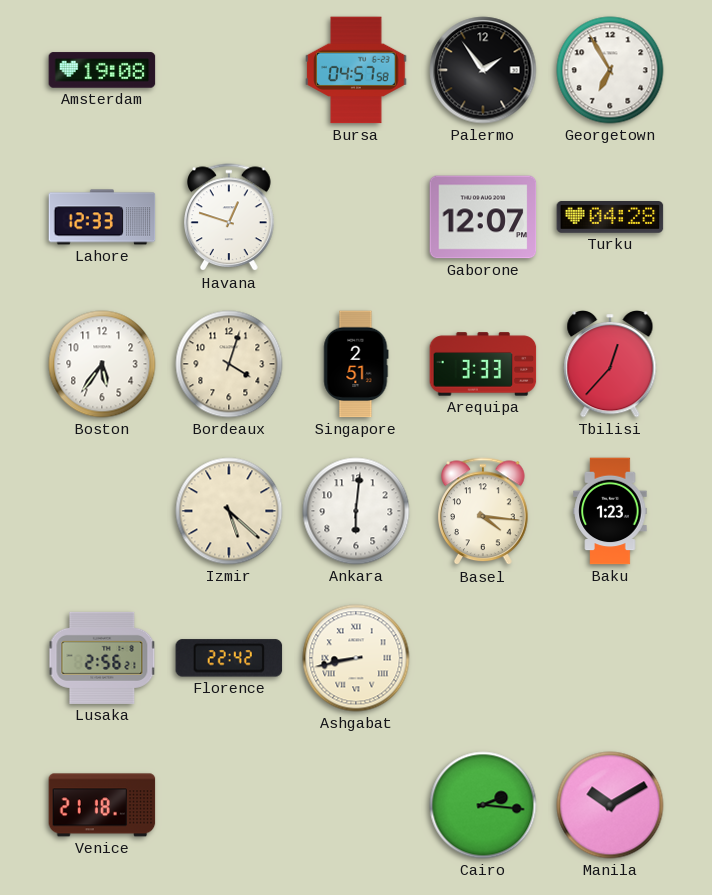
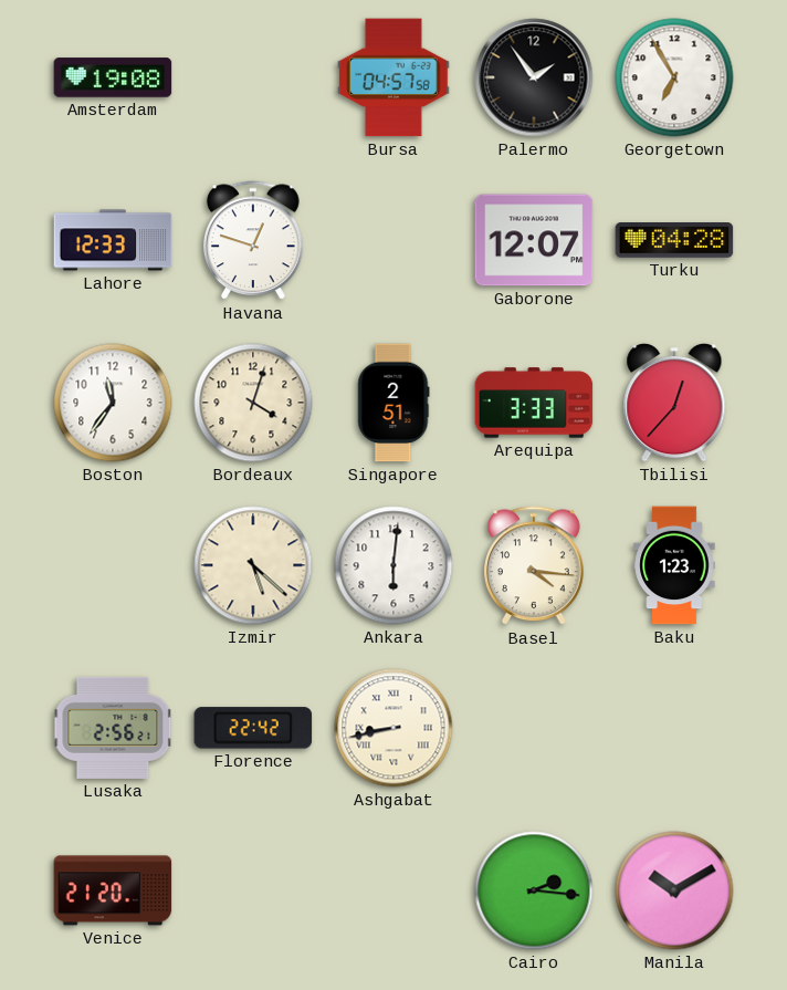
Boston: 5:36 -> 11:36
Venice: 21:18 -> 21:20
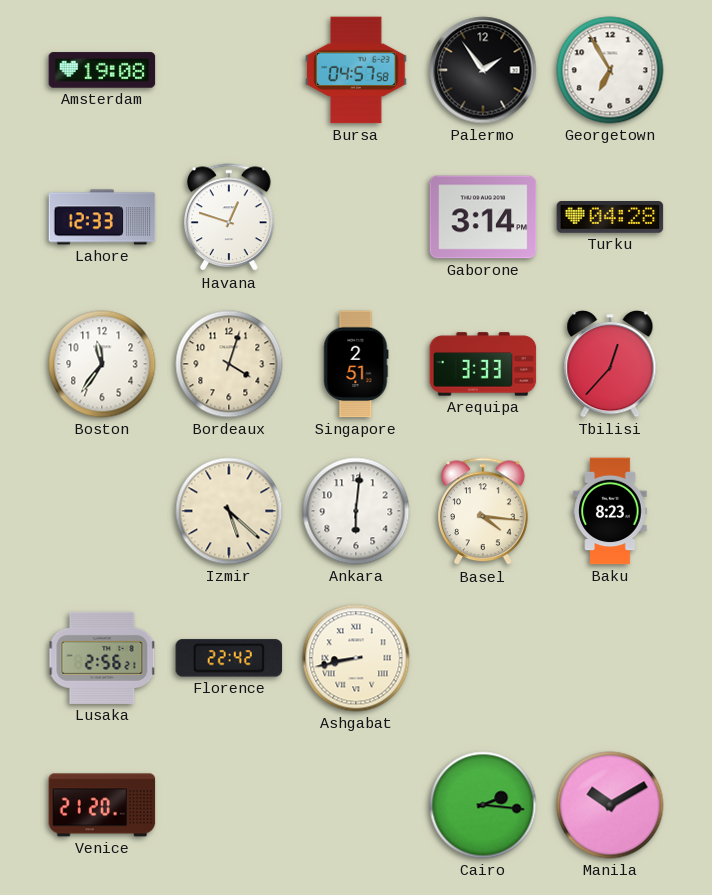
Gaborone: 12:07 -> 3:14
Baku: 1:23 -> 8:23
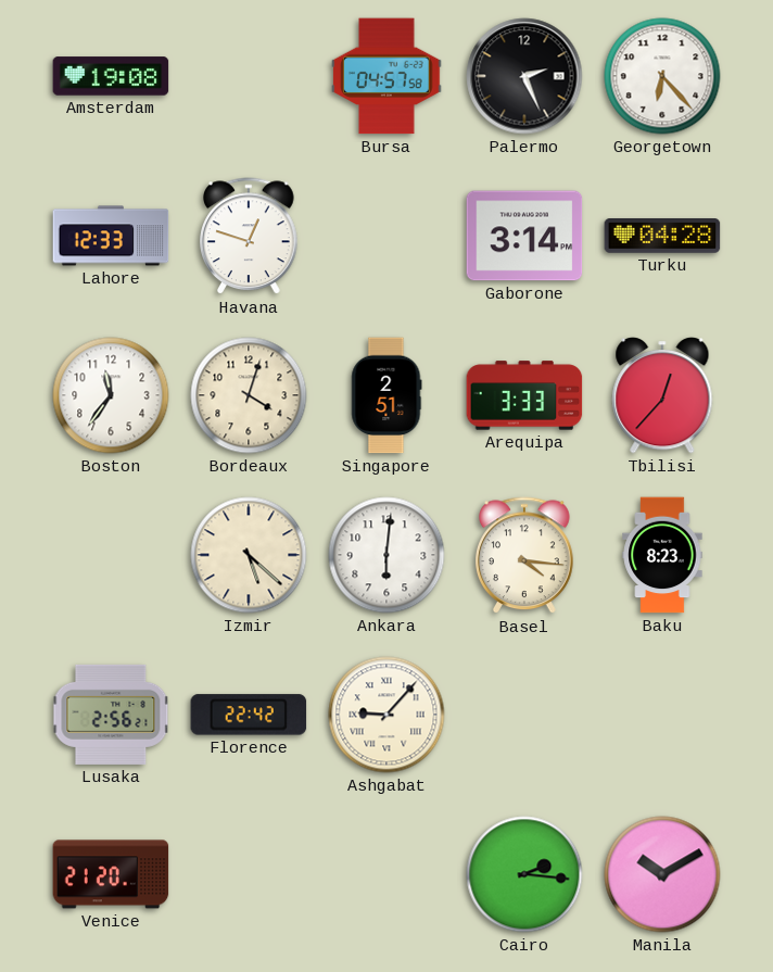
Palermo: 1:54 -> 2:26
Georgetown: 6:55 -> 6:23
Ashgabat: 8:43 -> 9:07
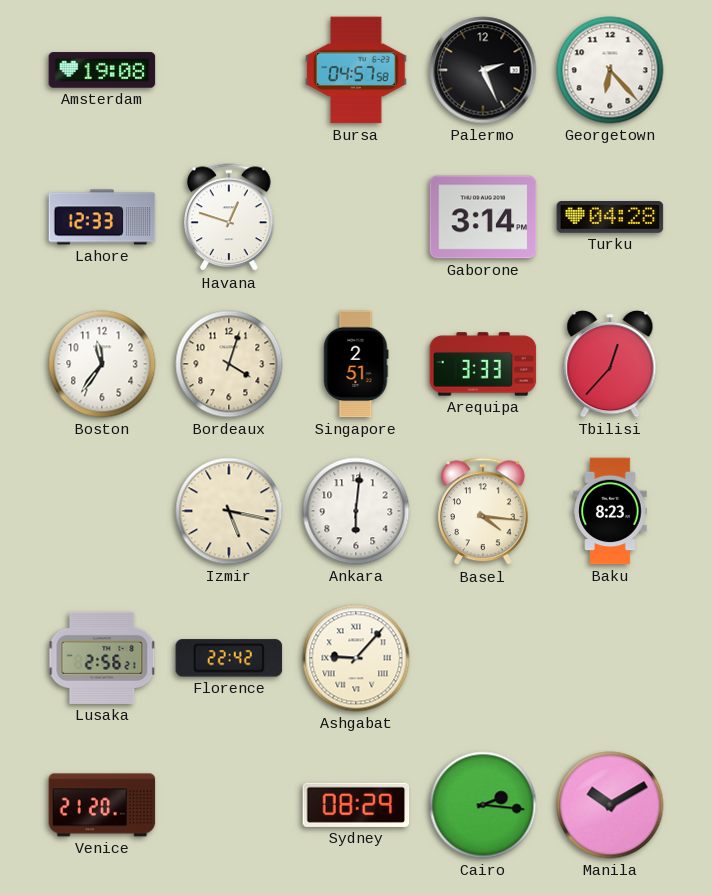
Izmir: 5:22 -> 5:17
Sydney: none -> 08:29
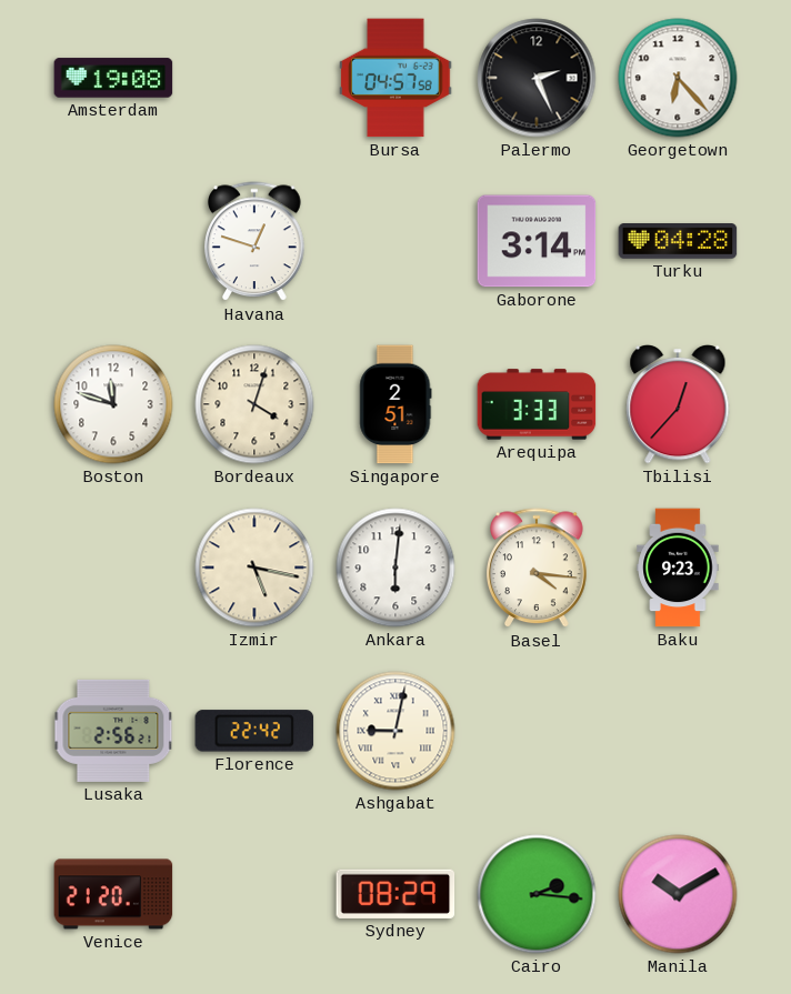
Lahore: 12:33 -> none
Boston: 11:36 -> 11:48
Baku: 8:23 -> 9:23
Ashgabat: 9:07 -> 9:02
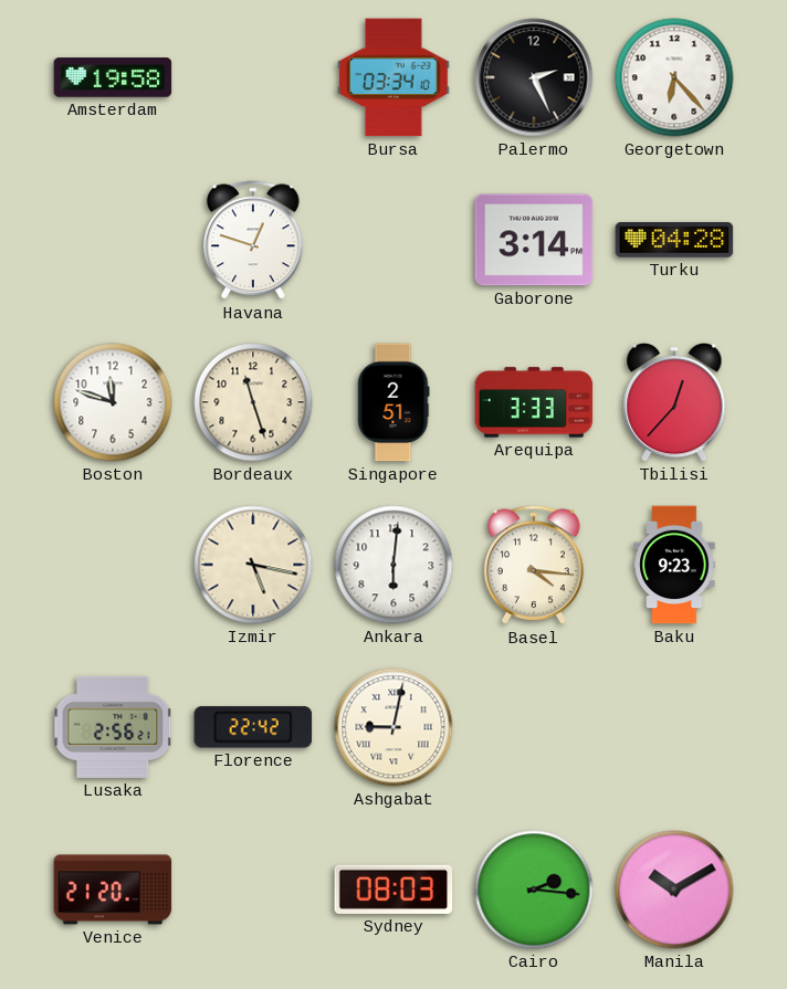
Amsterdam: 19:08 -> 19:58
Bursa: 04:57 -> 03:34
Bordeaux: 4:03 -> 11:27
Sydney: 08:29 -> 08:03
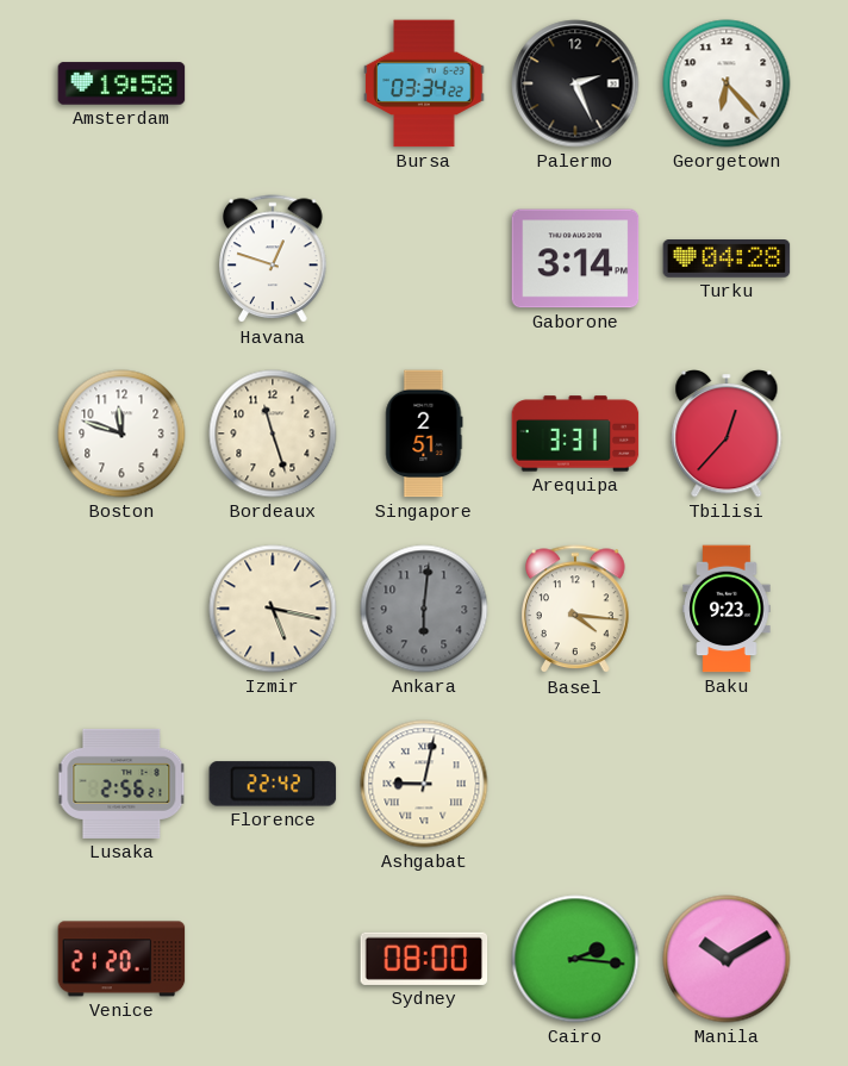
Bursa: 03:34:10 -> 03:34:22
Arequipa: 3:33 -> 3:31
Ankara dial: white -> grey
Sydney: 08:03 -> 08:00
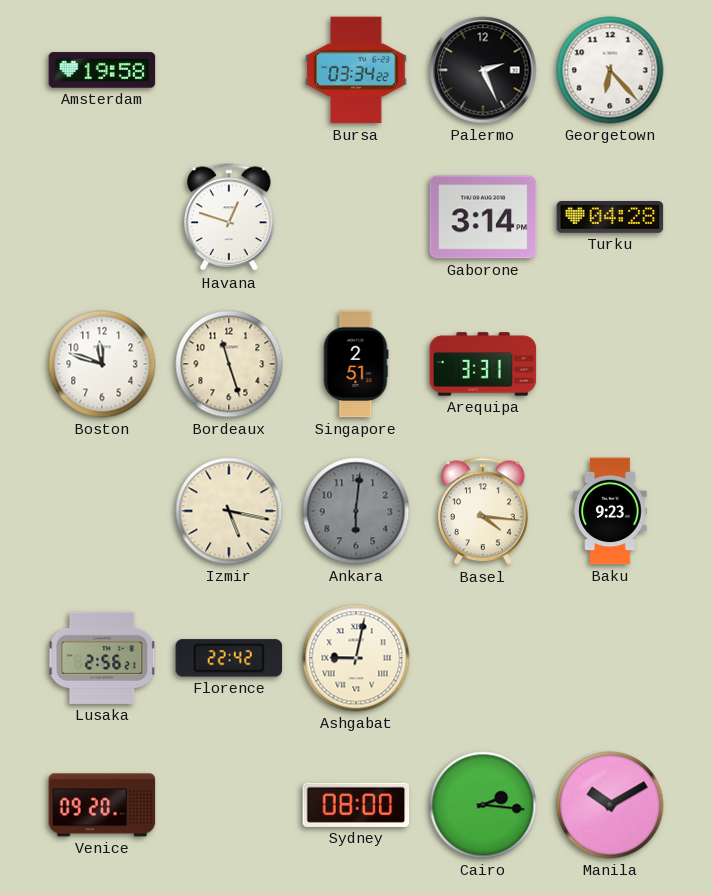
Tbilisi: 12:37 -> none
Venice: 21:20 -> 09:20
